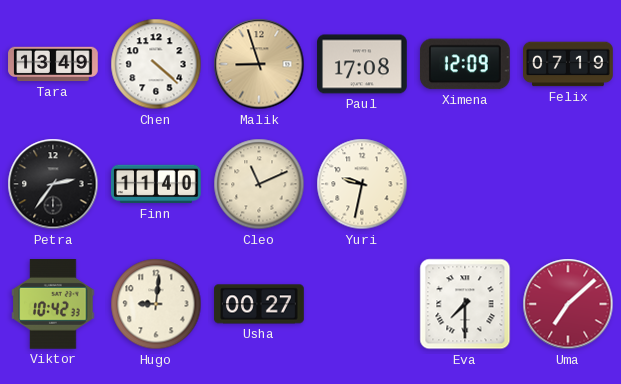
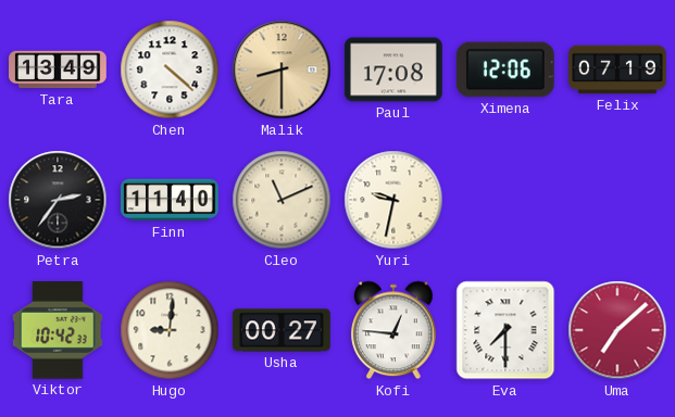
Malik: 8:57 -> 8:30
Ximena: 12:09 -> 12:06
Kofi: none -> 12:46
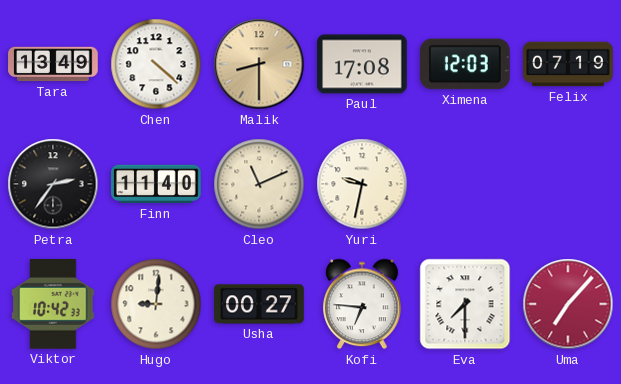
Ximena: 12:06 -> 12:03
Kofi: 12:46 -> 6:46
Uma: 7:08 -> 7:07
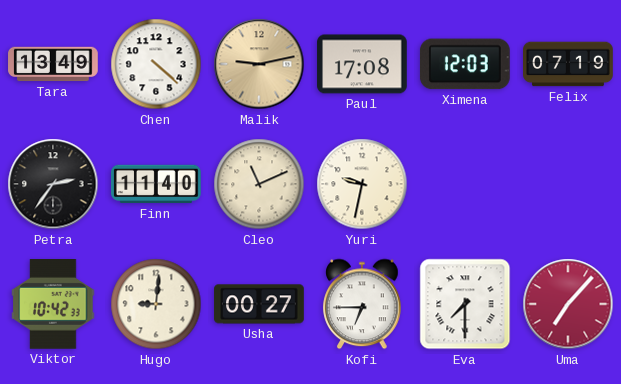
Malik: 8:30 -> 9:13
Kofi: 6:46 -> 6:45
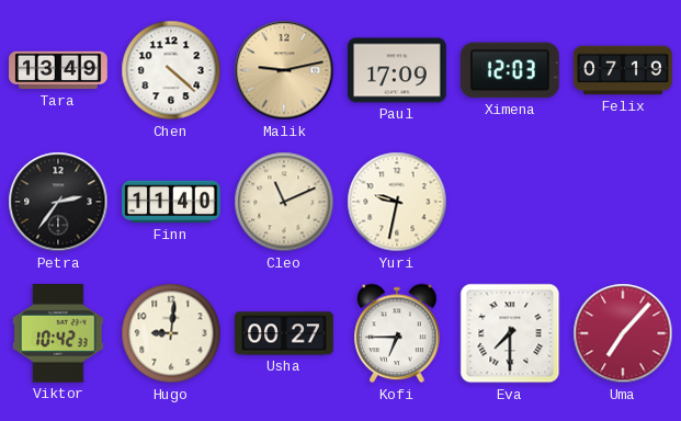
Paul: 17:08 -> 17:09
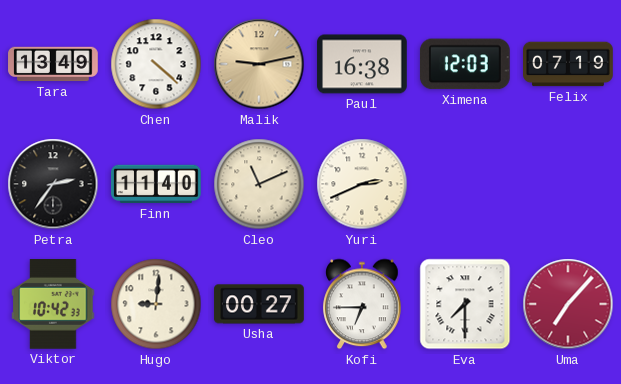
Paul: 17:09 -> 16:38
Yuri: 9:32 -> 2:41
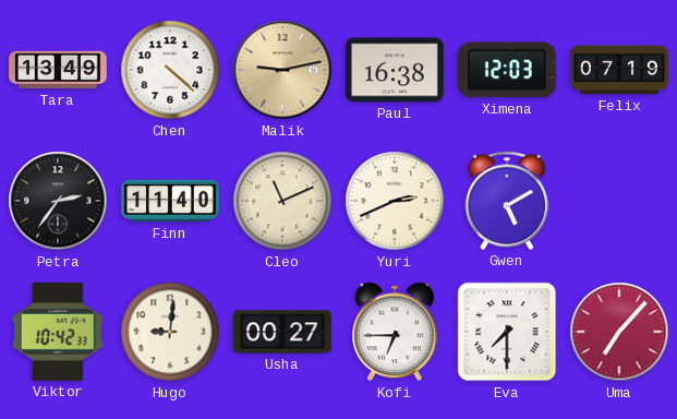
Gwen: none -> 5:10
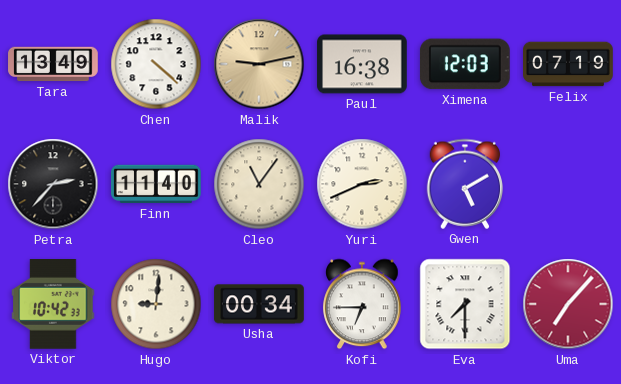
Petra: 2:36 -> 2:37
Cleo: 11:11 -> 11:06
Usha: 00:27 -> 00:34
